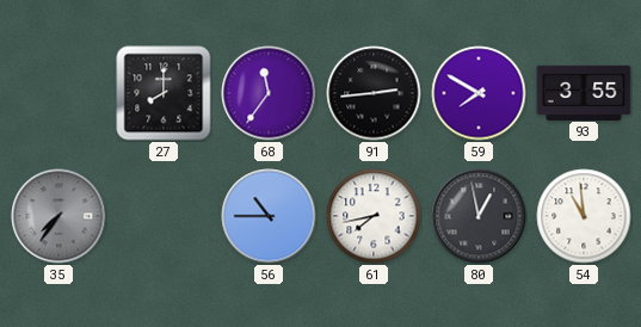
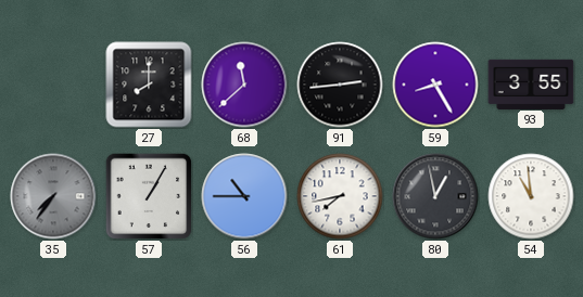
68: 11:36 -> 11:38
59: 7:50 -> 8:25
57: none -> 1:05
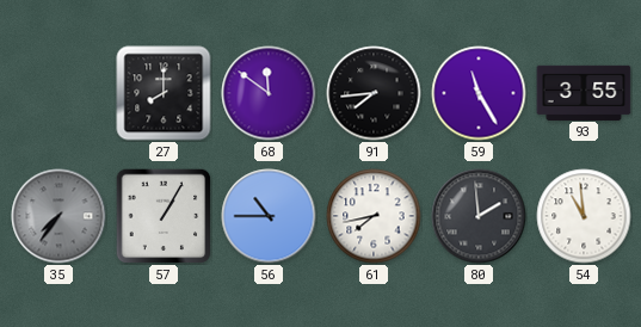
68: 11:38 -> 11:51
91: 2:44 -> 7:44
59: 8:25 -> 11:25
80: 12:58 -> 1:59
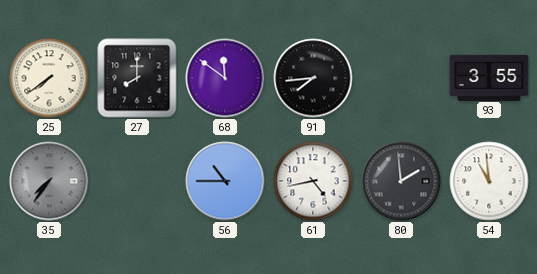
25: none -> 7:39
59: 11:25 -> none
57: 1:05 -> none
61: 7:43 -> 4:43
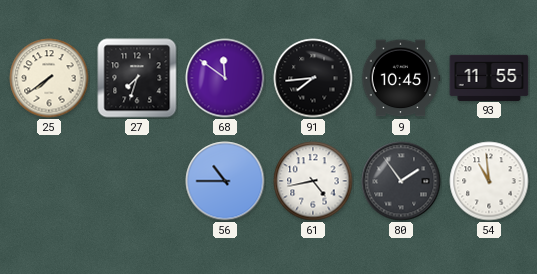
27: 8:00 -> 7:33
9: none -> 10:45
93: 3:55 -> 11:55
35: 7:36 -> none
80: 1:59 -> 1:54
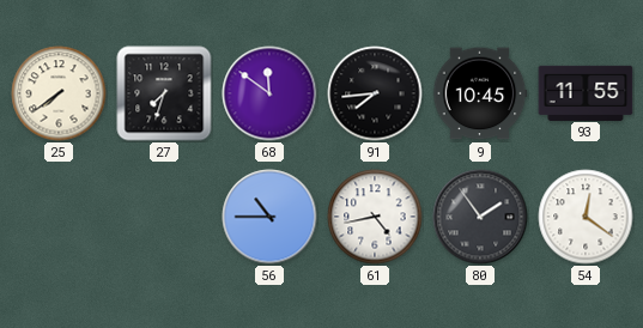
54: 10:59 -> 12:21
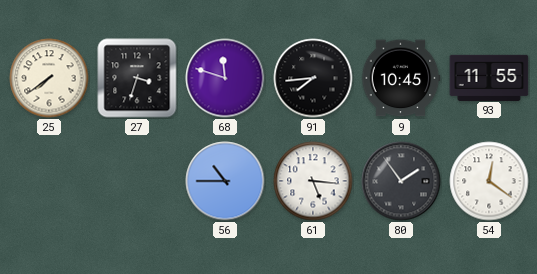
27: 7:33 -> 3:33
68: 11:51 -> 11:48
61: 4:43 -> 5:16
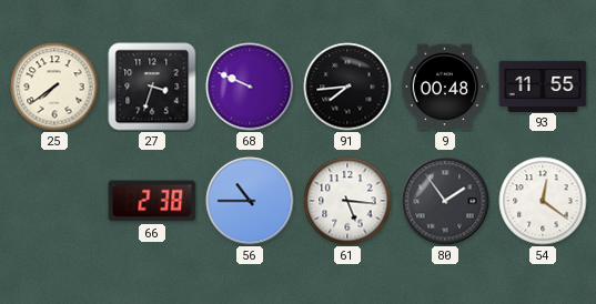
68: 11:48 -> 9:49
9: 10:45 -> 00:48
66: none -> 2:38
